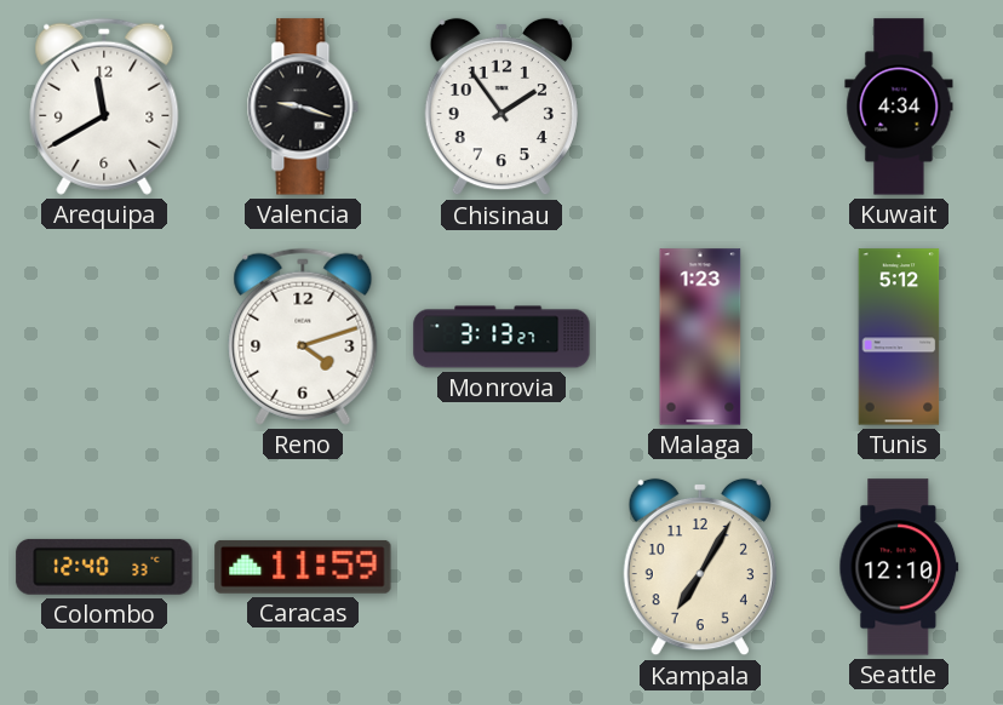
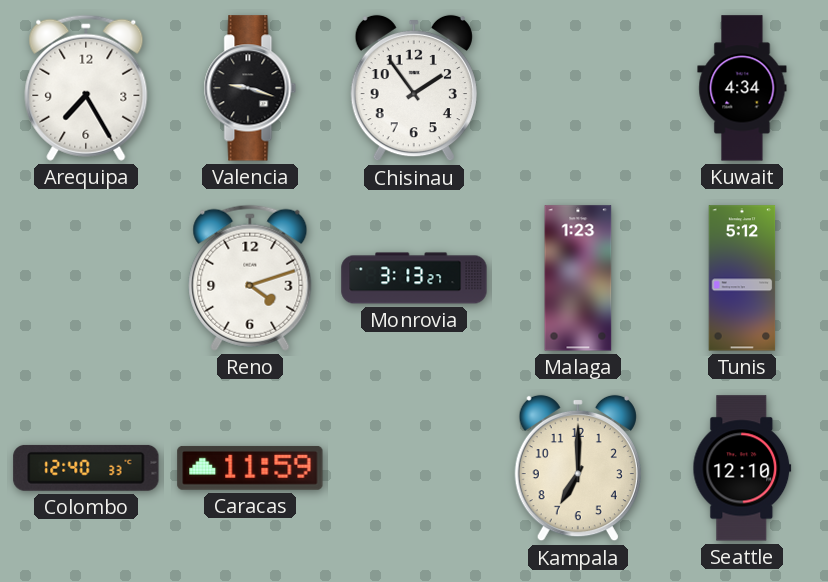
Arequipa: 11:40 -> 7:25
Kampala: 7:05 -> 7:00
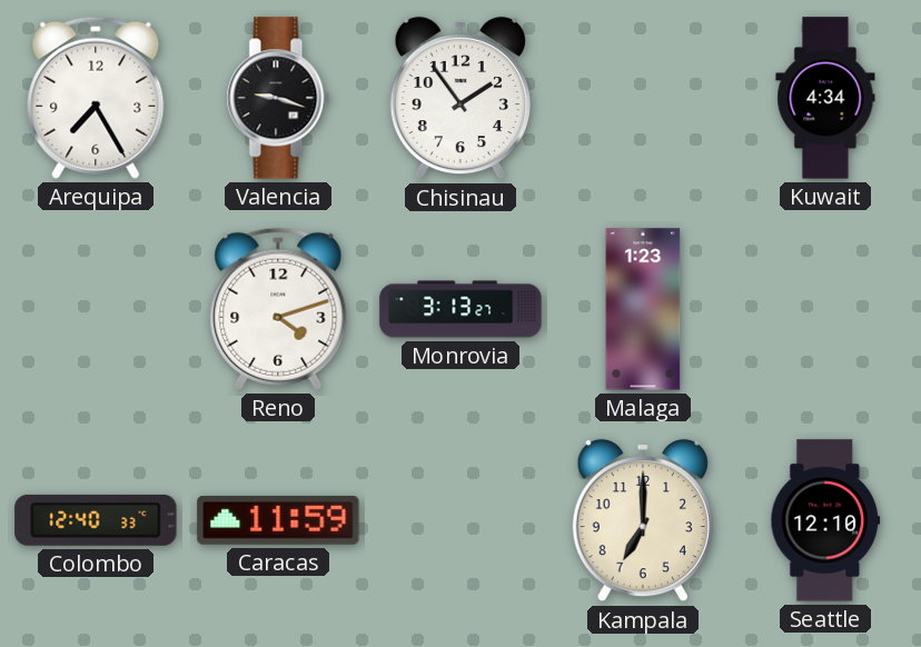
Tunis: 5:12 -> none
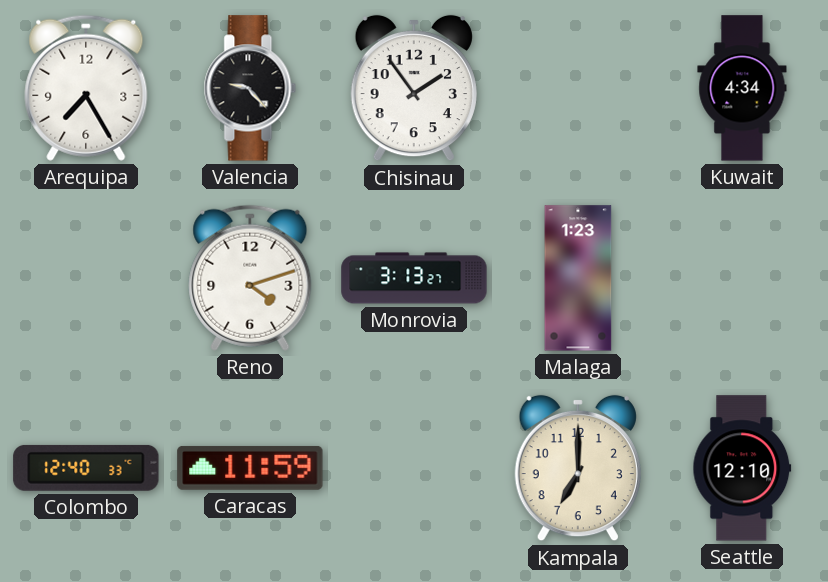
Valencia: 9:18 -> 9:23
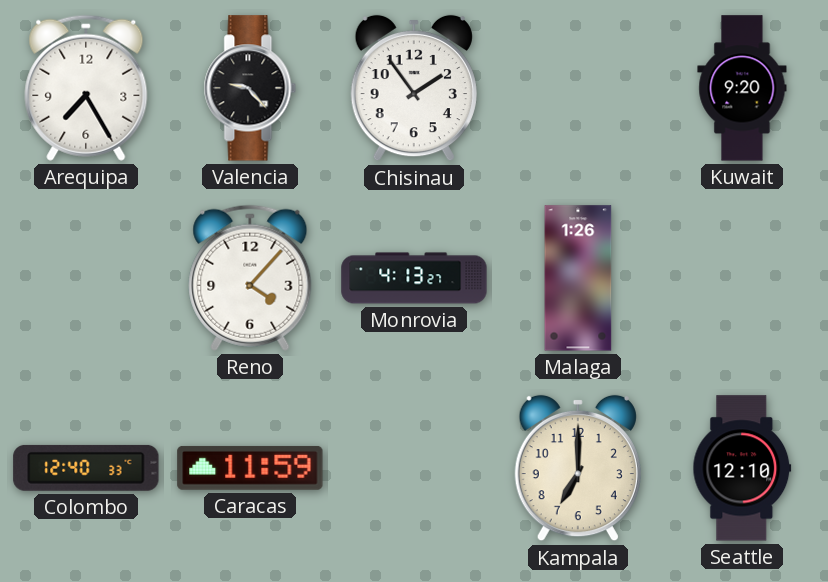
Kuwait: 4:34 -> 9:20
Reno: 4:12 -> 4:07
Monrovia: 3:13 -> 4:13
Malaga: 1:23 -> 1:26
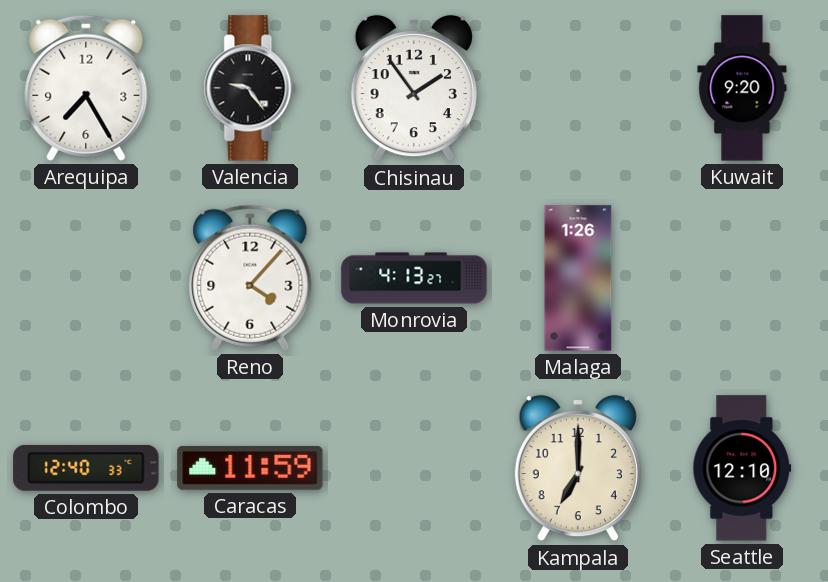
Valencia: 9:23 -> 9:24
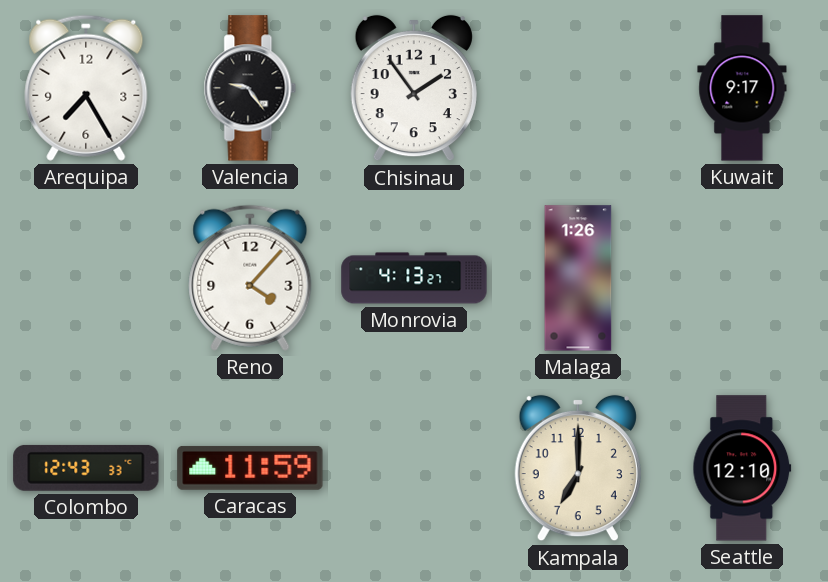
Kuwait: 9:20 -> 9:17
Colombo: 12:40 -> 12:43
